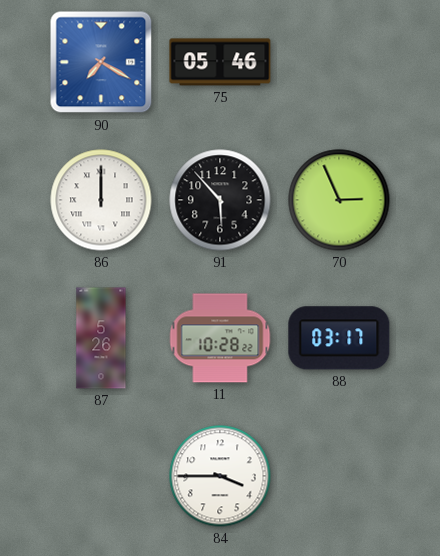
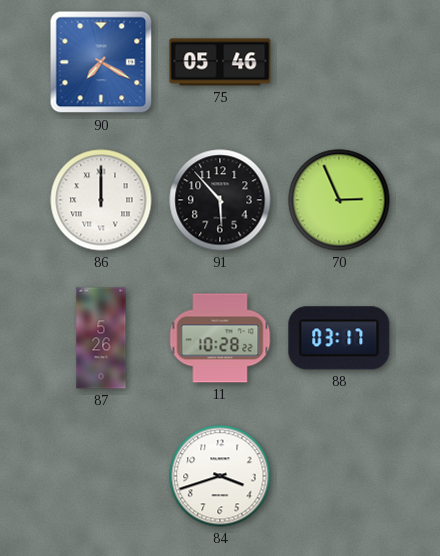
84: 3:45 -> 3:42
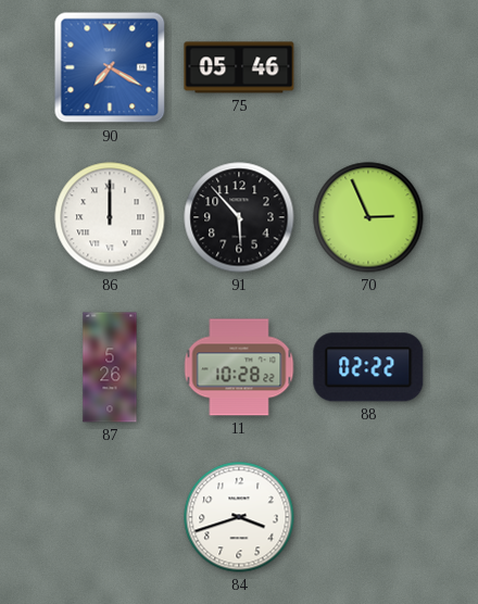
88: 03:17 -> 02:22
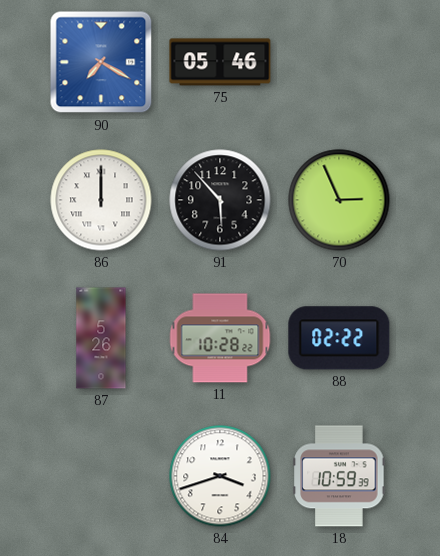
18: none -> 10:59
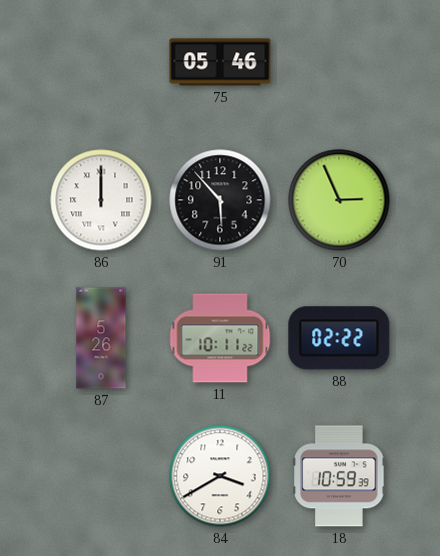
90: 7:20 -> none
11: 10:28 -> 10:11
84: 3:42 -> 3:40
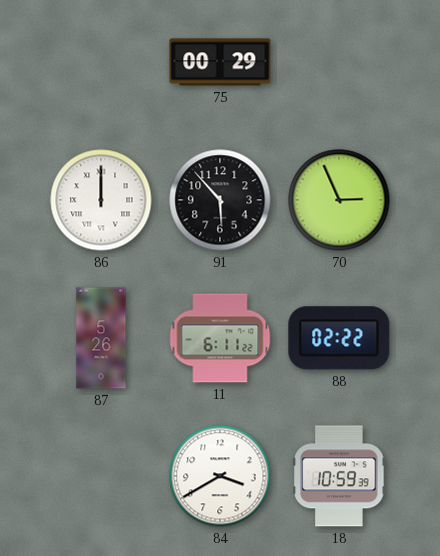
75: 05:46 -> 00:29
11: 10:11 -> 6:11
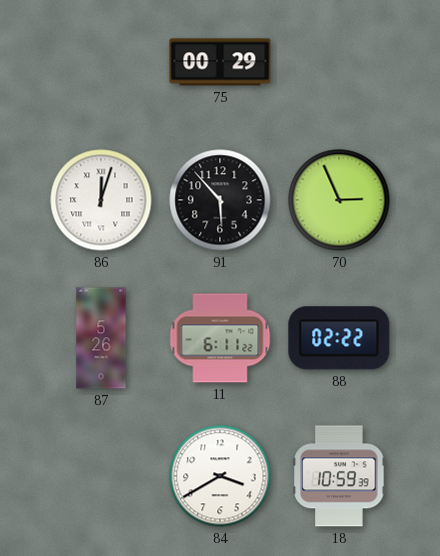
86: 12:00 -> 12:03
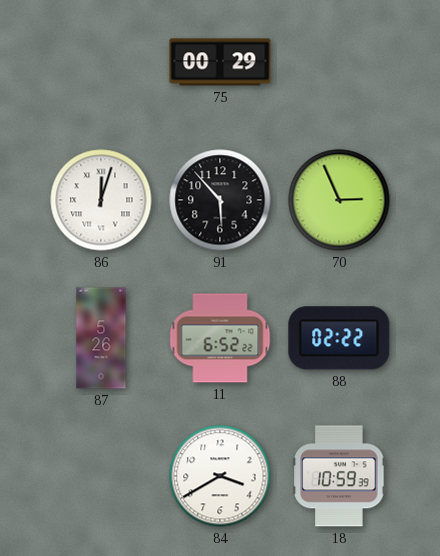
11: 6:11 -> 6:52
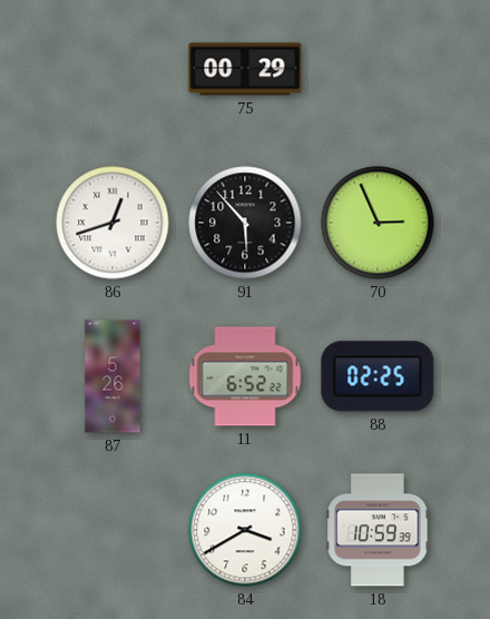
86: 12:03 -> 12:42
88: 02:22 -> 02:25
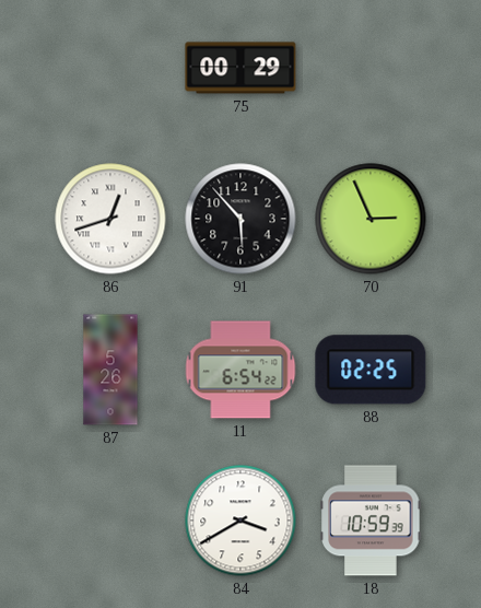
11: 6:52 -> 6:54
